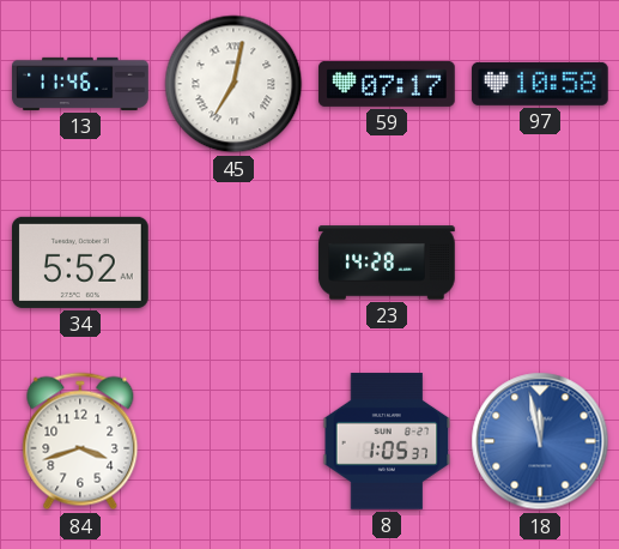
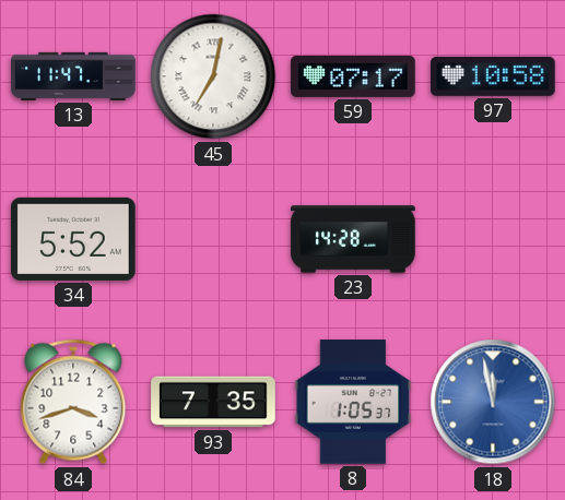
13: 11:46 -> 11:47
93: none -> 7:35
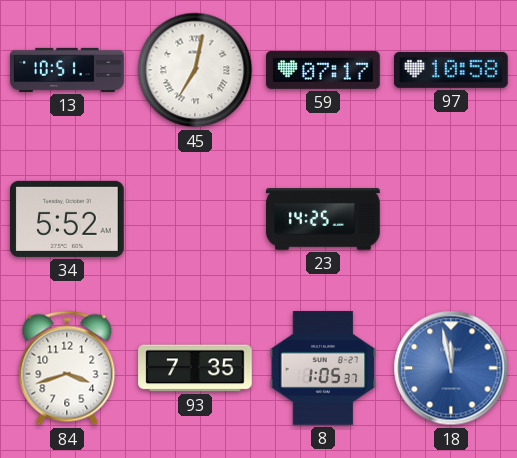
13: 11:47 -> 10:51
23: 14:28 -> 14:25
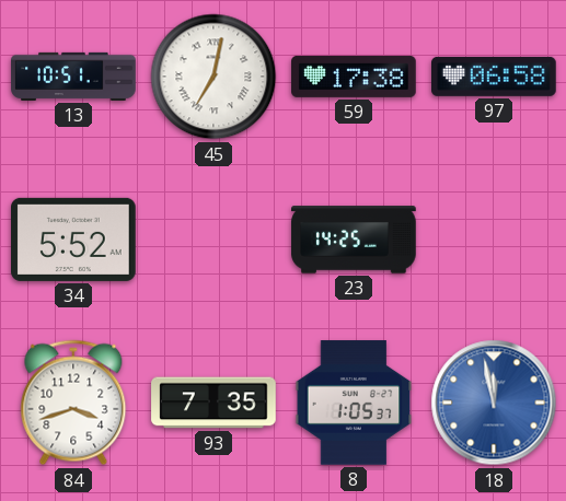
59: 07:17 -> 17:38
97: 10:58 -> 06:58
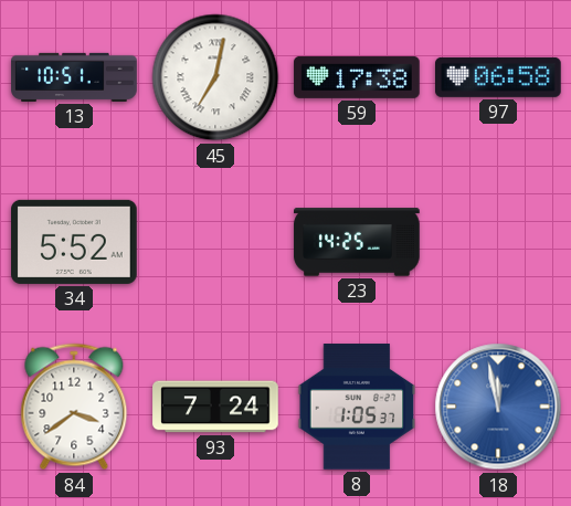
84: 3:42 -> 3:39
93: 7:35 -> 7:24
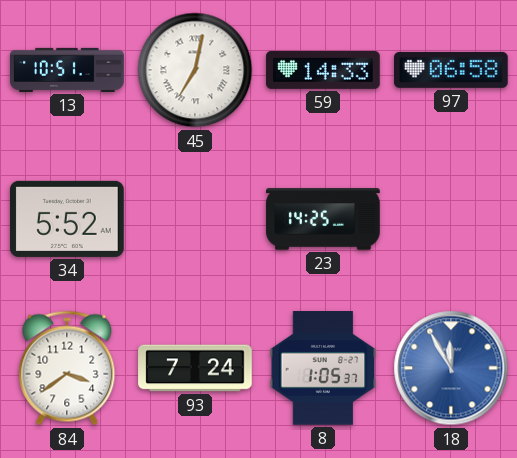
59: 17:38 -> 14:33
18: 11:58 -> 11:55
